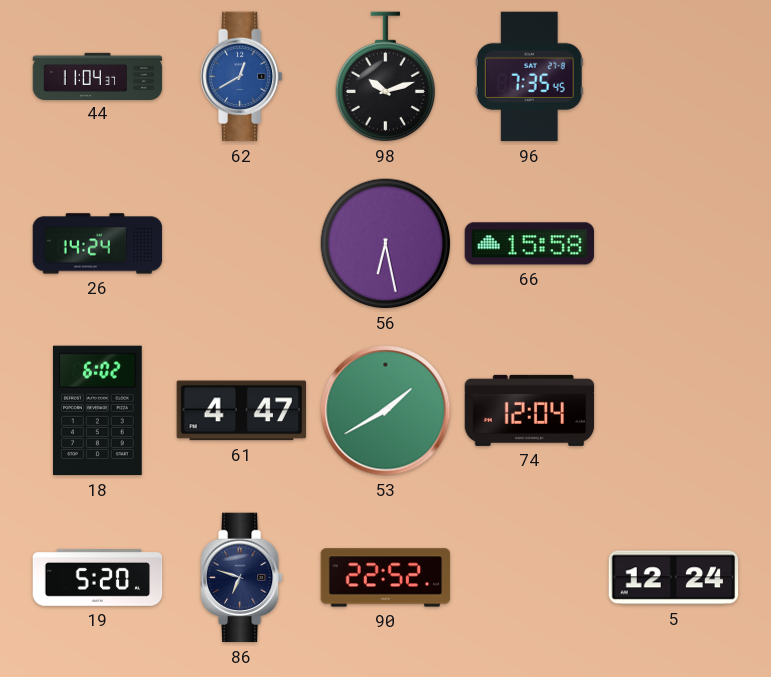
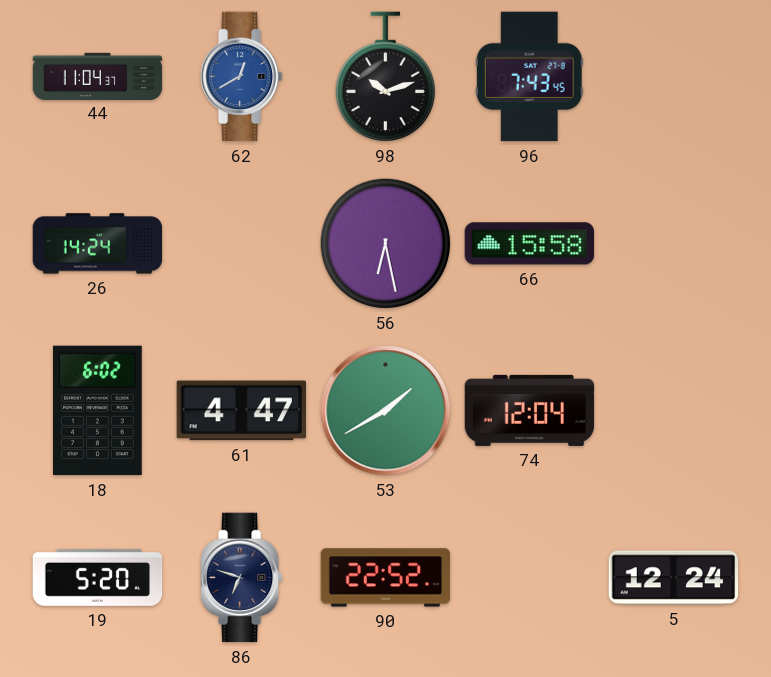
96: 7:35 -> 7:43
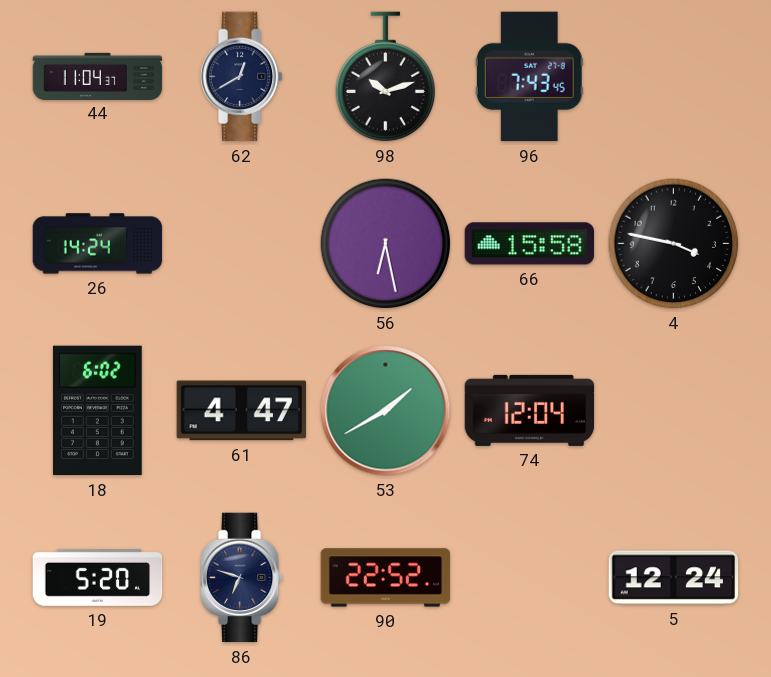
62 dial: blue -> navy
4: none -> 3:47
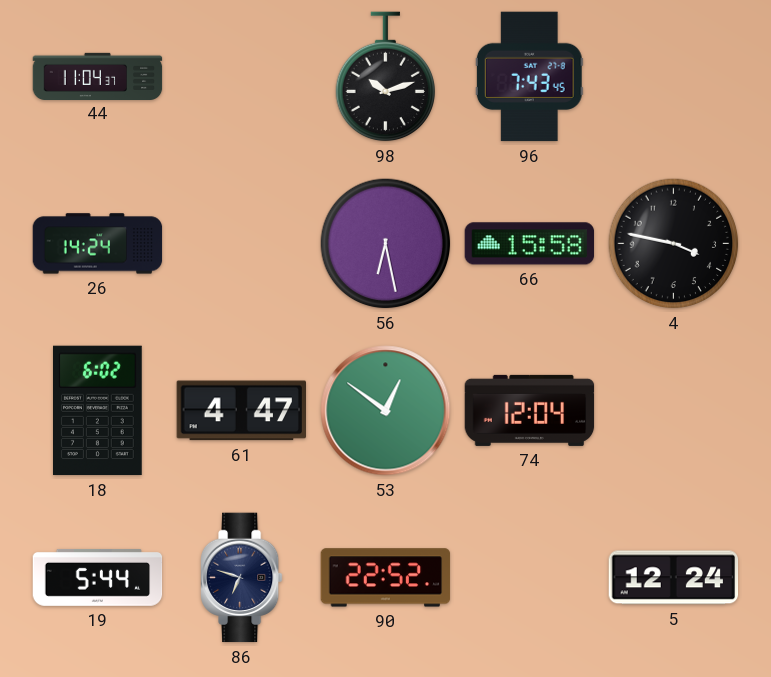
62: 12:40 -> none
53: 1:40 -> 12:51
19: 5:20 -> 5:44
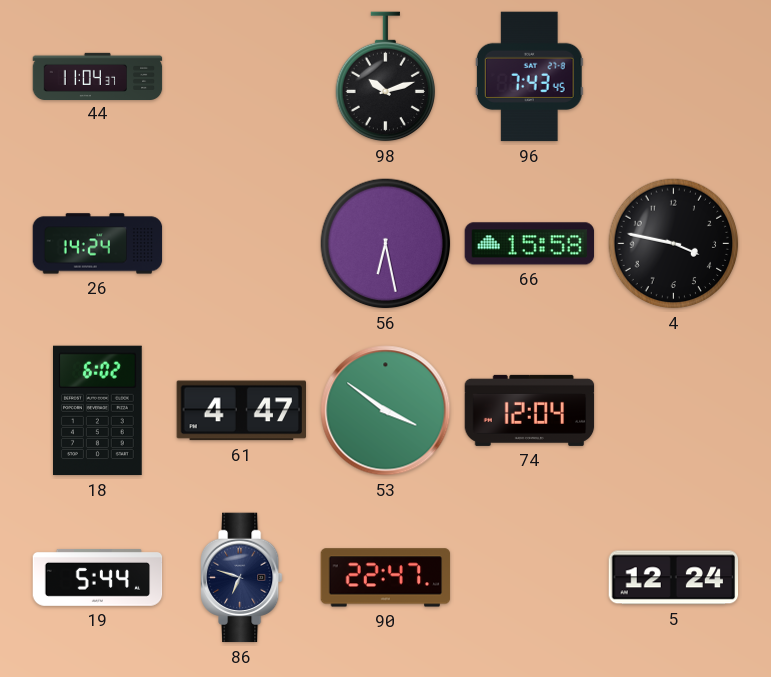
53: 12:51 -> 3:51
90: 22:52 -> 22:47
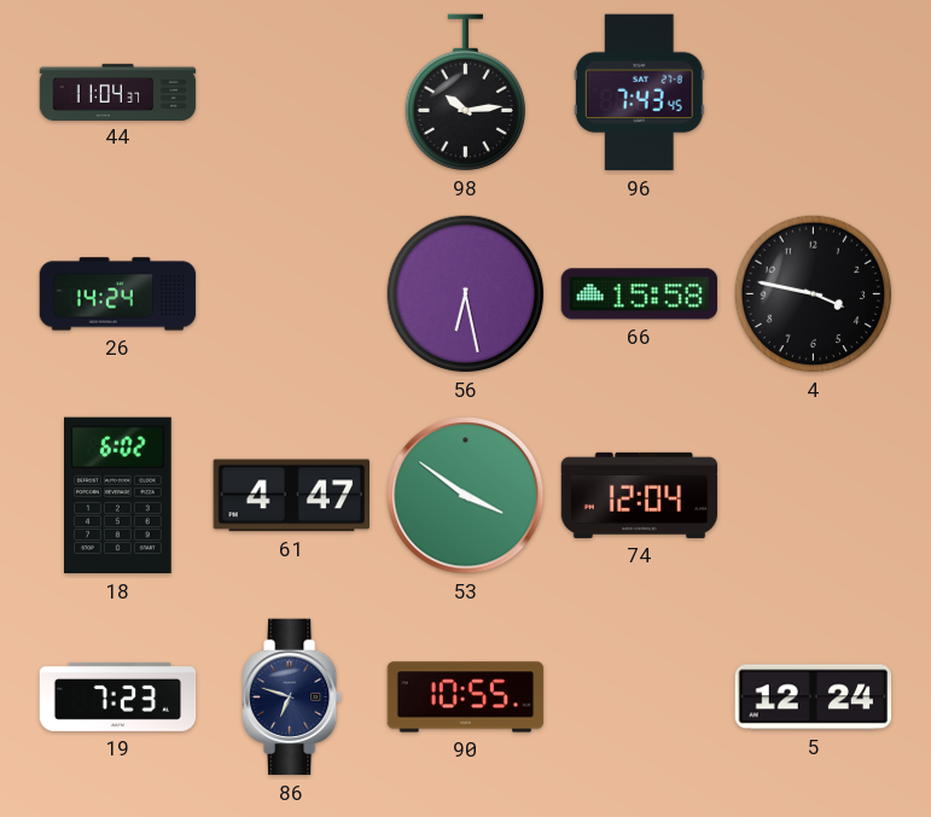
98: 10:12 -> 10:14
19: 5:44 -> 7:23
90: 22:47 -> 10:55
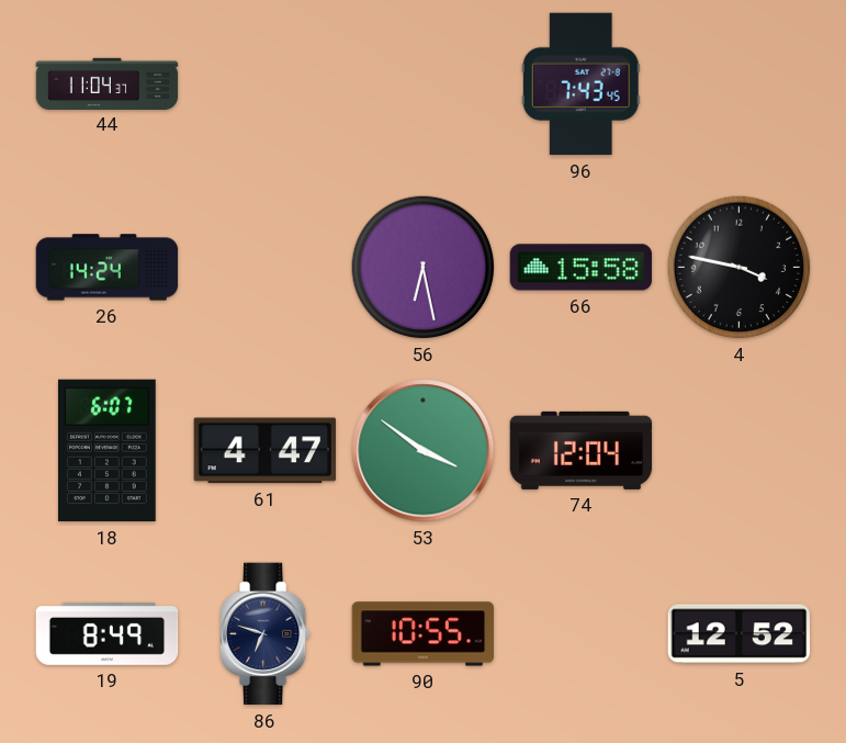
98: 10:14 -> none
18: 6:02 -> 6:07
19: 7:23 -> 8:49
5: 12:24 -> 12:52
